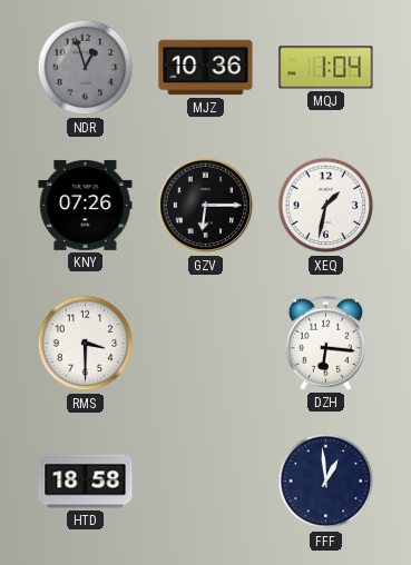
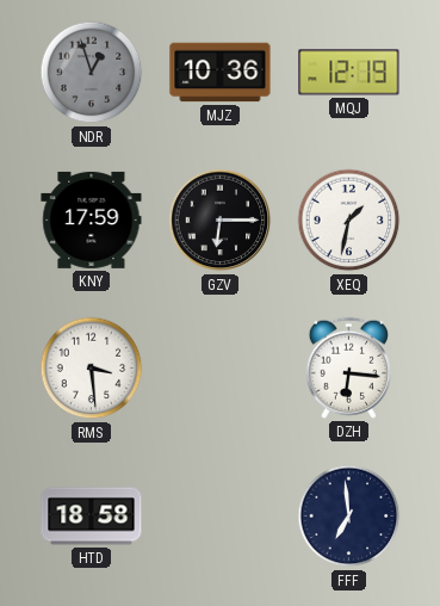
MQJ: 1:04 -> 12:19
KNY: 07:26 -> 17:59
RMS: 3:30 -> 3:29
FFF: 12:59 -> 6:59
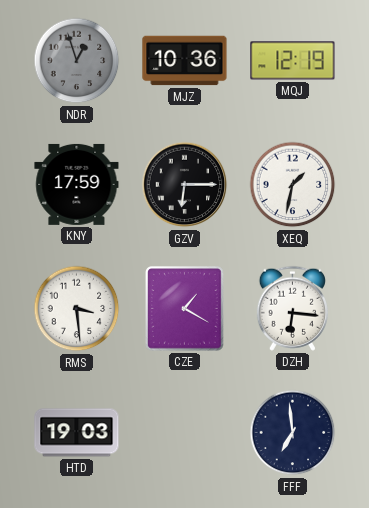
CZE: none -> 1:20
HTD: 18:58 -> 19:03
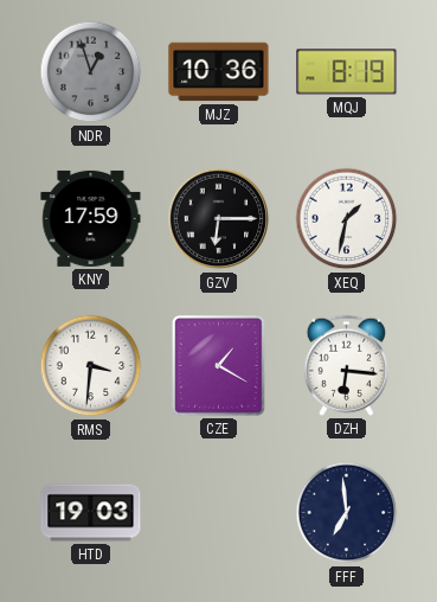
MQJ: 12:19 -> 8:19
RMS: 3:29 -> 3:31
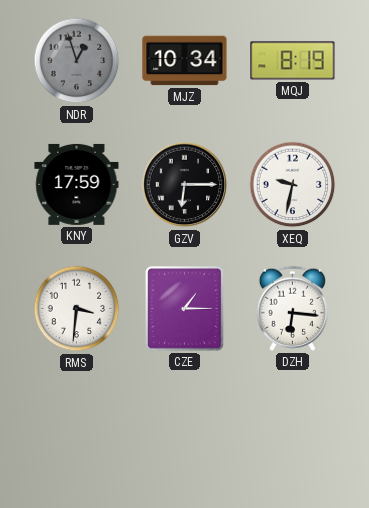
MJZ: 10:36 -> 10:34
XEQ: 1:32 -> 9:32
CZE: 1:20 -> 1:15
HTD: 19:03 -> none
FFF: 6:59 -> none
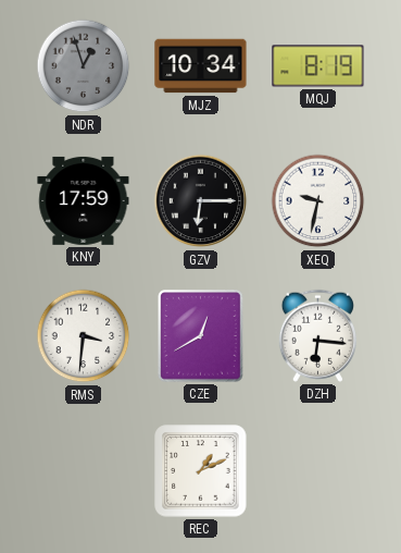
CZE: 1:15 -> 12:40
REC: none -> 1:11
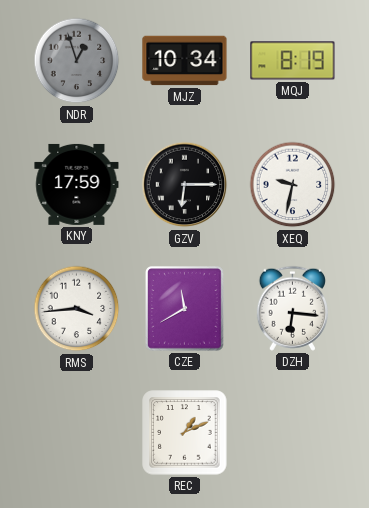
RMS: 3:31 -> 3:44
CZE: 12:40 -> 11:40
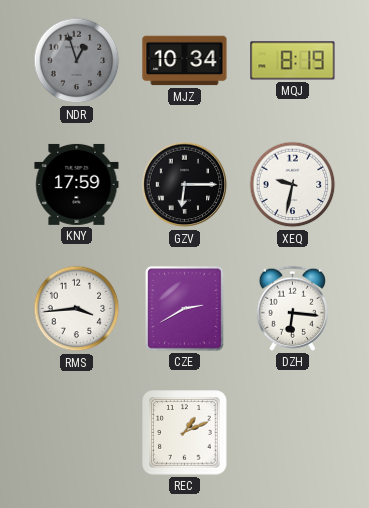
CZE: 11:40 -> 2:40
